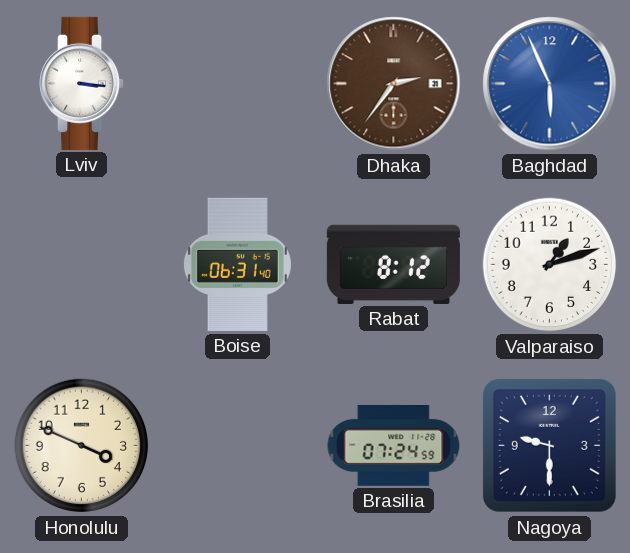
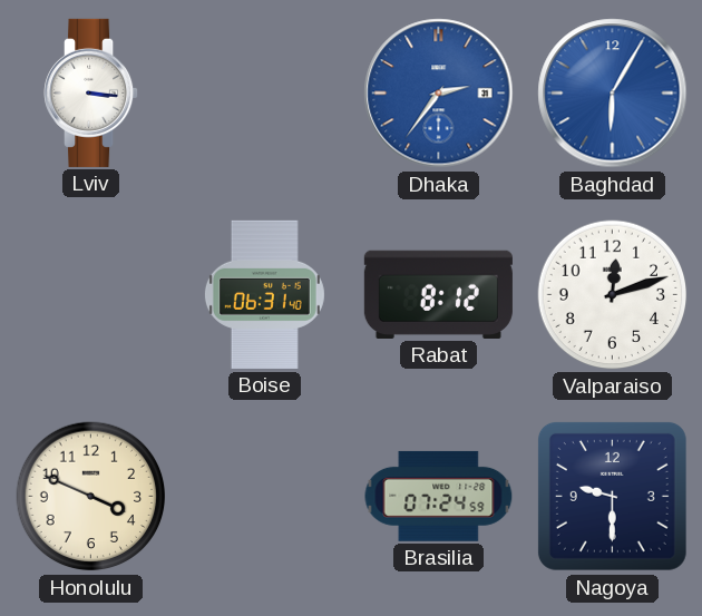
Dhaka dial: brown -> blue
Baghdad: 5:56 -> 6:05
Valparaiso: 1:12 -> 12:12
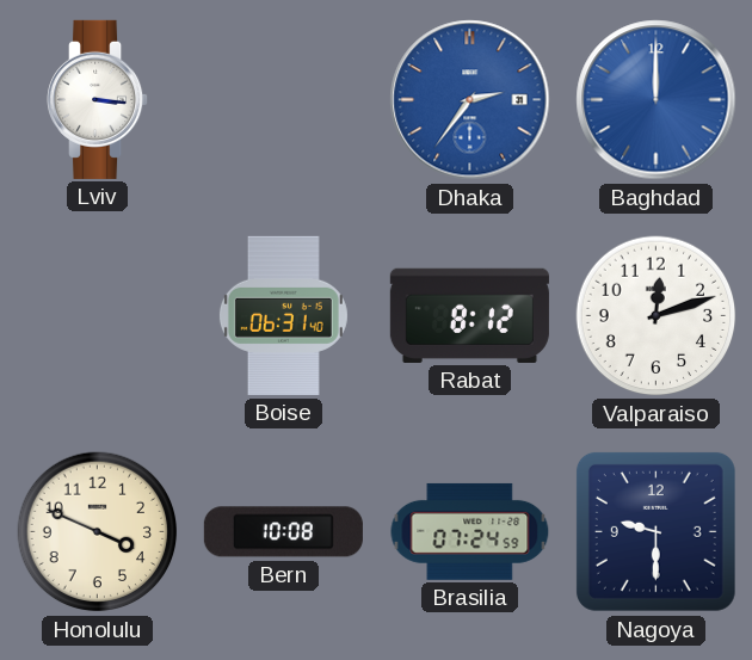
Baghdad: 6:05 -> 12:00
Bern: none -> 10:08
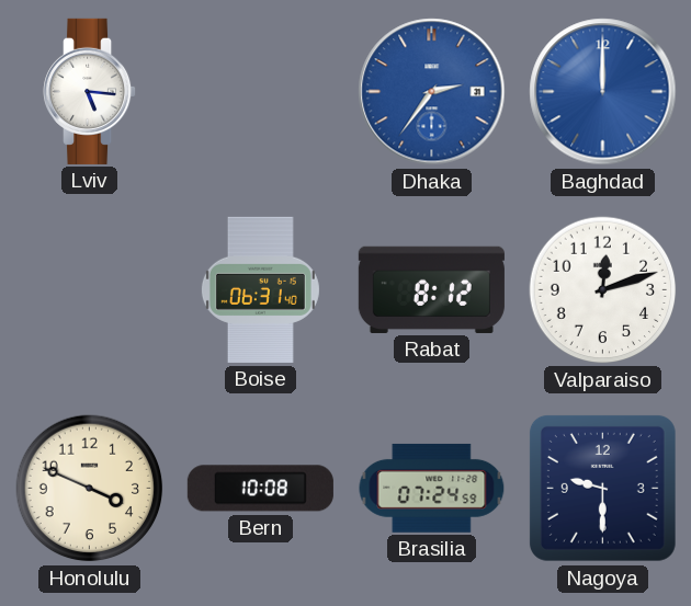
Lviv: 3:16 -> 5:16
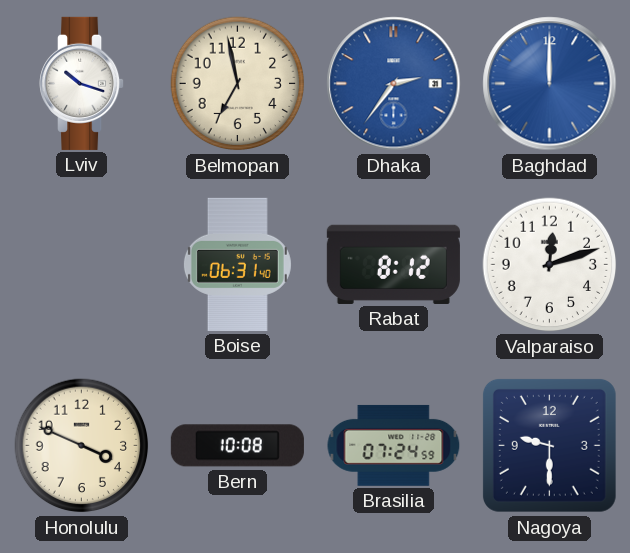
Lviv: 5:16 -> 10:18
Belmopan: none -> 6:58
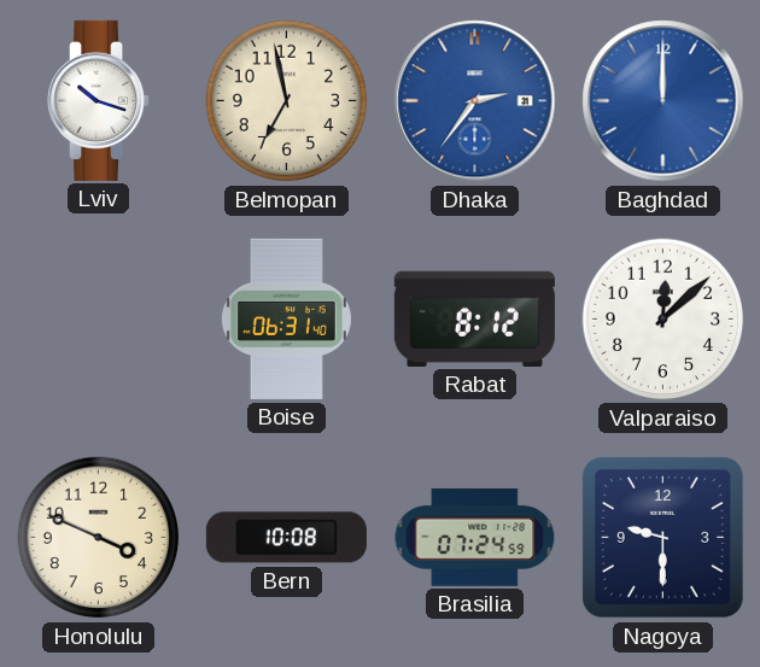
Valparaiso: 12:12 -> 12:08
